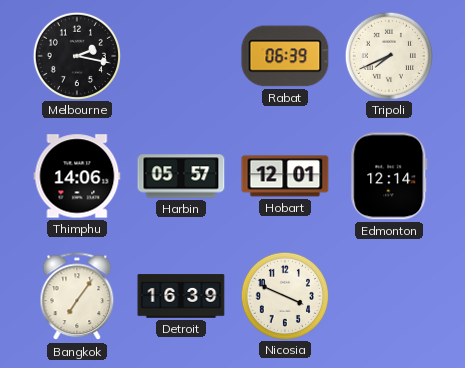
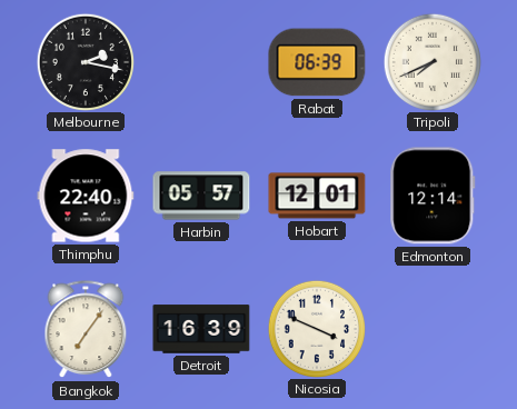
Thimphu: 14:06 -> 22:40
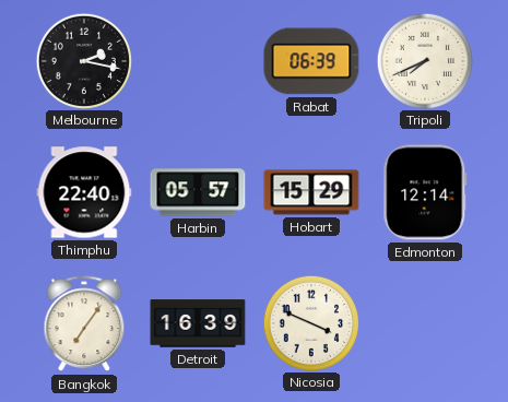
Hobart: 12:01 -> 15:29
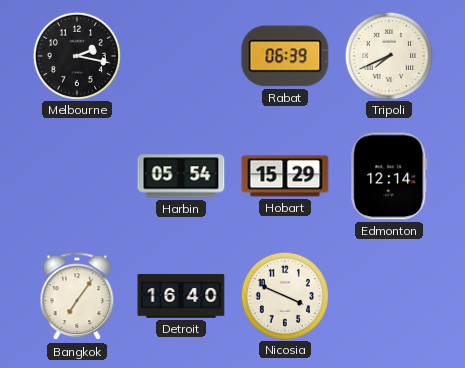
Thimphu: 22:40 -> none
Harbin: 05:57 -> 05:54
Detroit: 16:39 -> 16:40
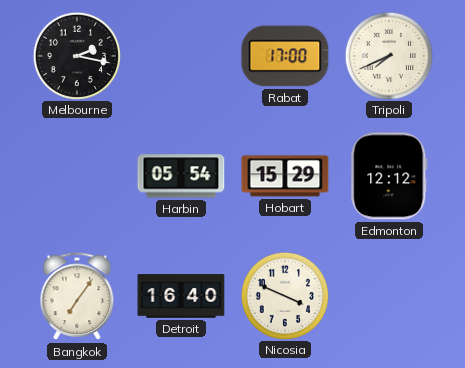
Rabat: 06:39 -> 17:00
Edmonton: 12:14 -> 12:12
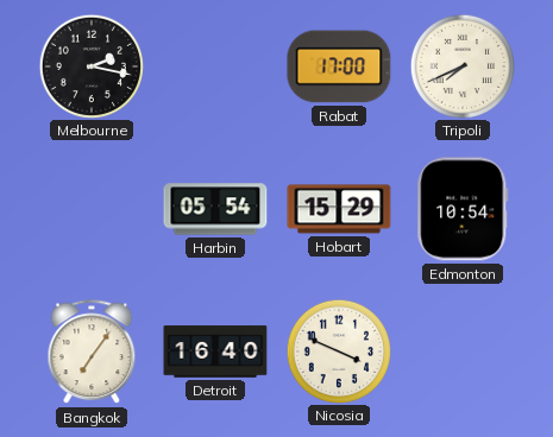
Edmonton: 12:12 -> 10:54
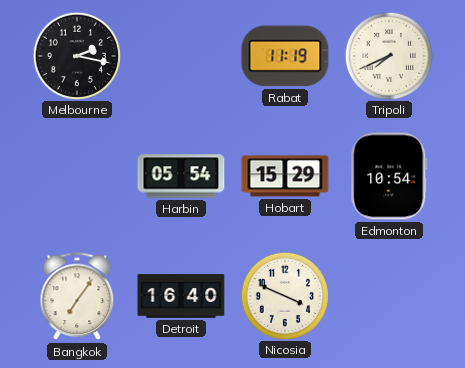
Rabat: 17:00 -> 11:19
